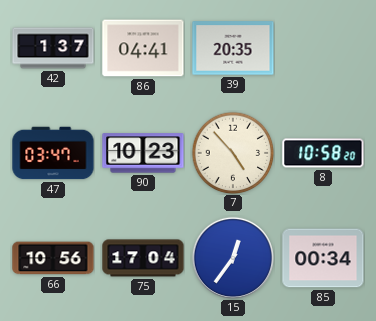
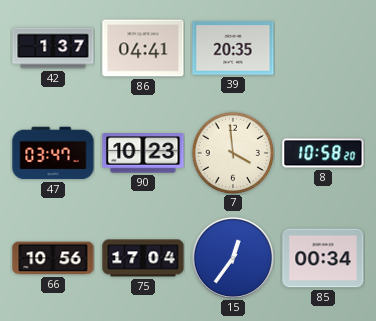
7: 4:53 -> 3:59
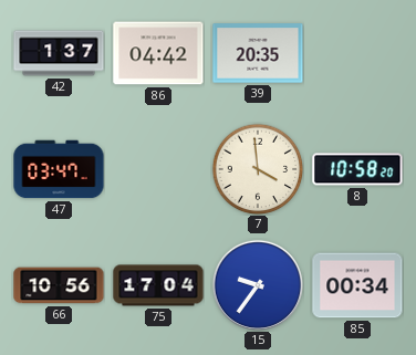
86: 04:41 -> 04:42
90: 10:23 -> none
15: 12:36 -> 9:36
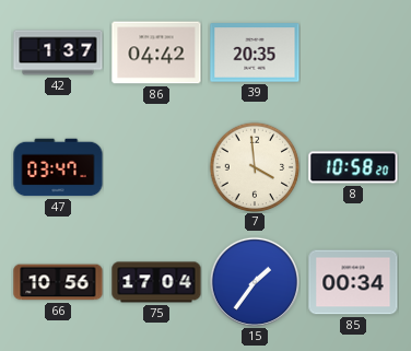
15: 9:36 -> 1:36
